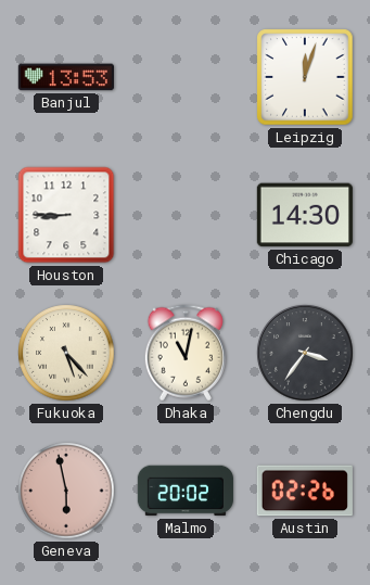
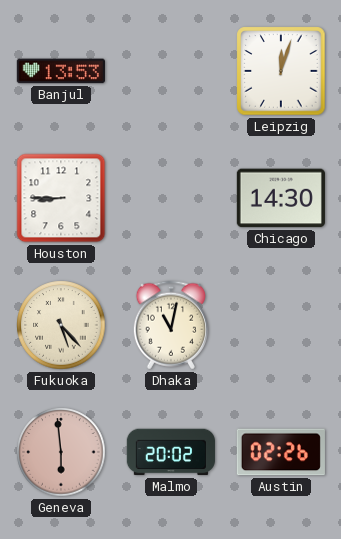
Chengdu: 3:36 -> none
Geneva: 5:58 -> 5:59
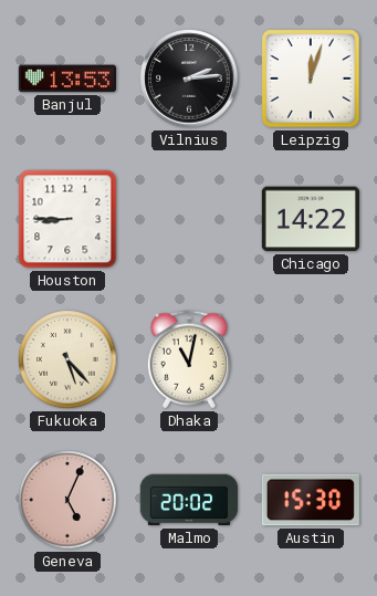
Vilnius: none -> 2:14
Chicago: 14:30 -> 14:22
Geneva: 5:59 -> 5:04
Austin: 02:26 -> 15:30
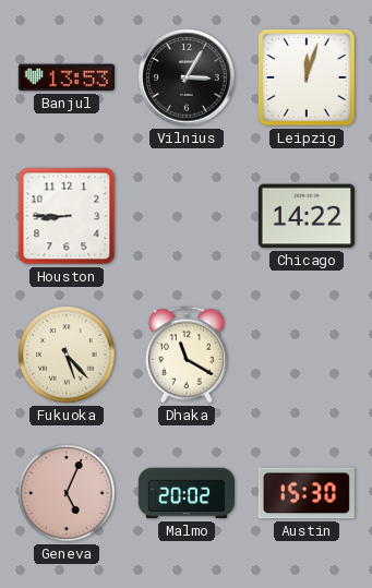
Vilnius: 2:14 -> 3:05
Dhaka: 11:02 -> 11:20
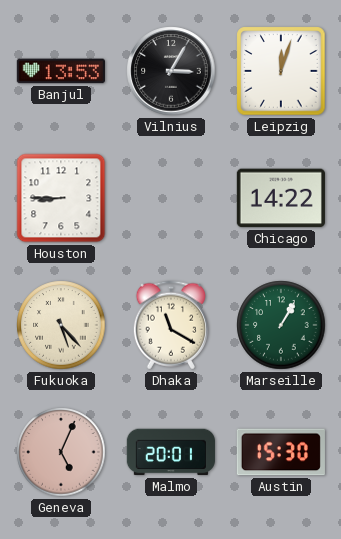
Marseille: none -> 1:05
Malmo: 20:02 -> 20:01
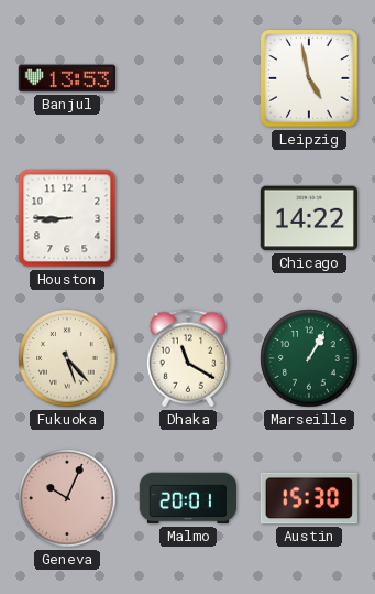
Vilnius: 3:05 -> none
Leipzig: 12:03 -> 4:58
Geneva: 5:04 -> 10:04
